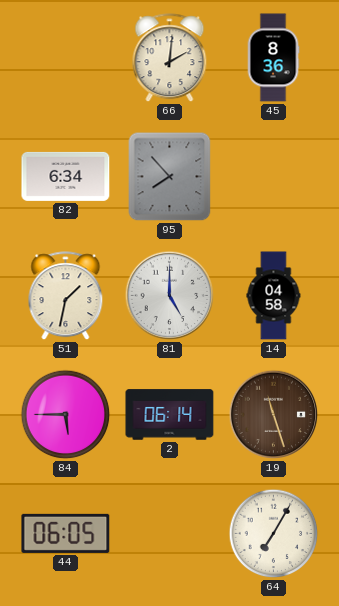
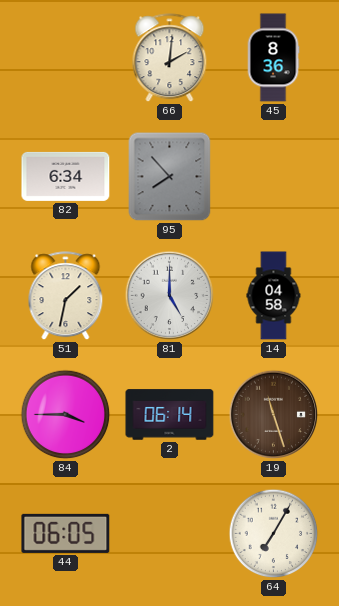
84: 5:45 -> 3:45
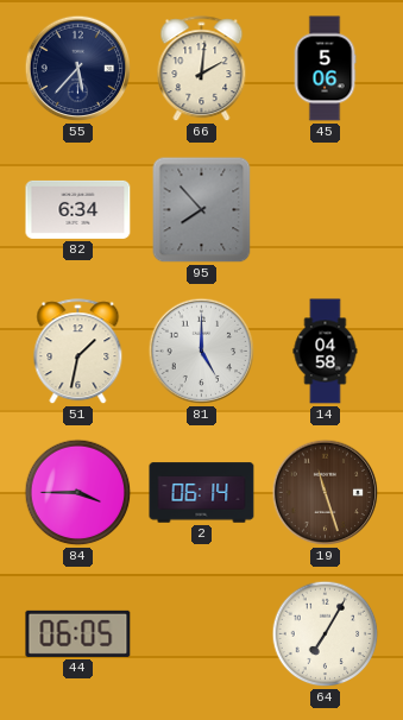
55: none -> 5:37
45: 8:36 -> 5:06
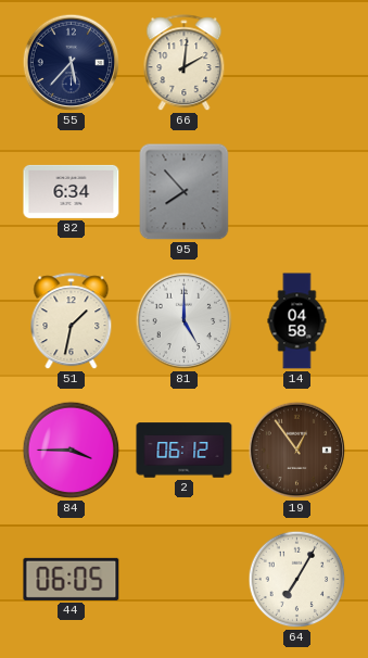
45: 5:06 -> none
2: 06:14 -> 06:12
19: 11:27 -> 12:54
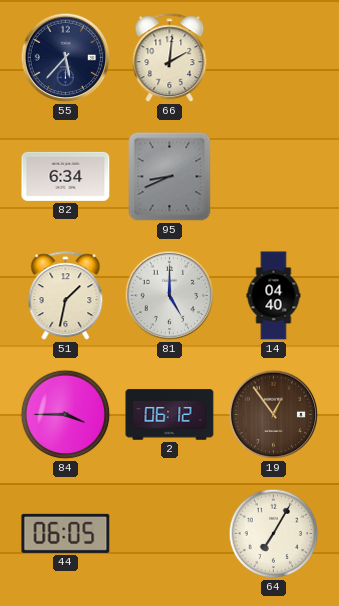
95: 7:53 -> 8:41
14: 04:58 -> 04:40
